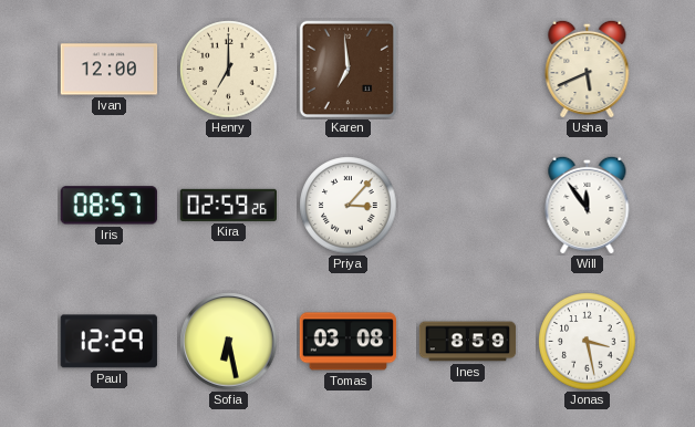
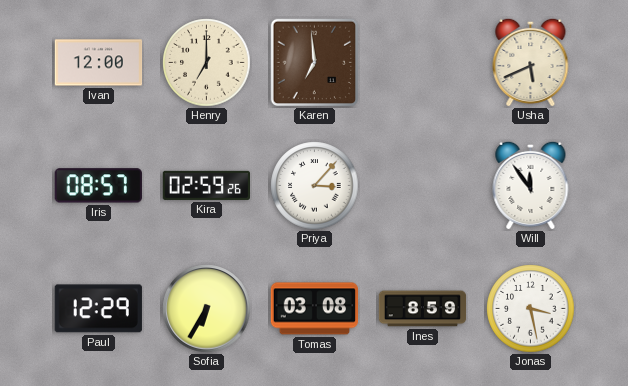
Sofia: 6:28 -> 6:35
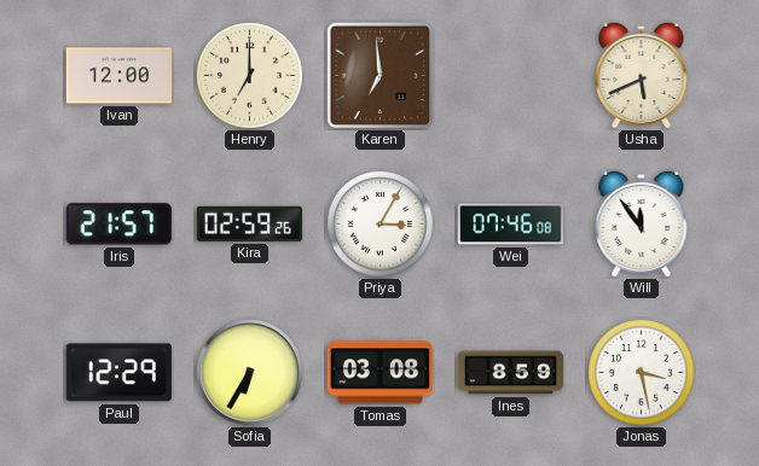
Iris: 08:57 -> 21:57
Priya: 3:07 -> 3:05
Wei: none -> 07:46
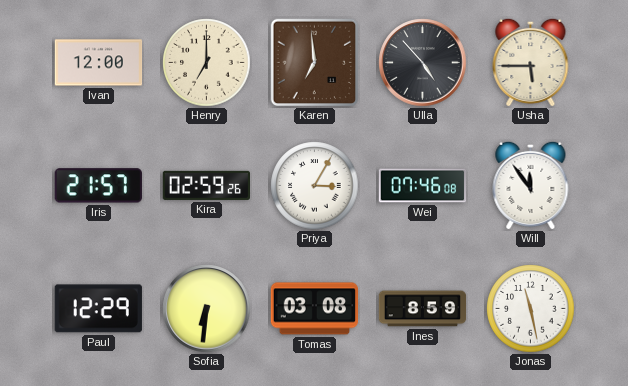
Ulla: none -> 4:53
Usha: 5:41 -> 5:45
Sofia: 6:35 -> 6:31
Jonas: 3:28 -> 11:28
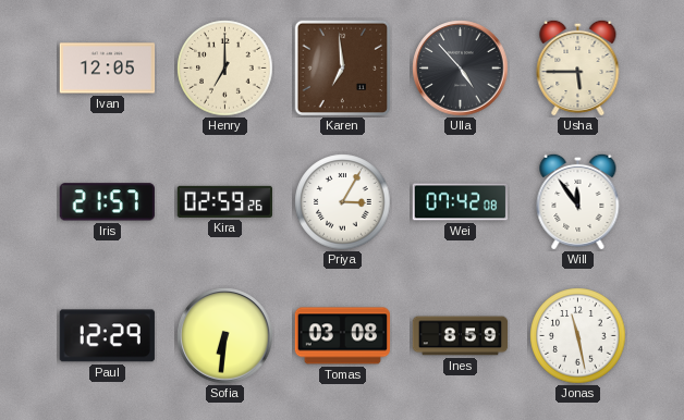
Ivan: 12:00 -> 12:05
Wei: 07:46 -> 07:42
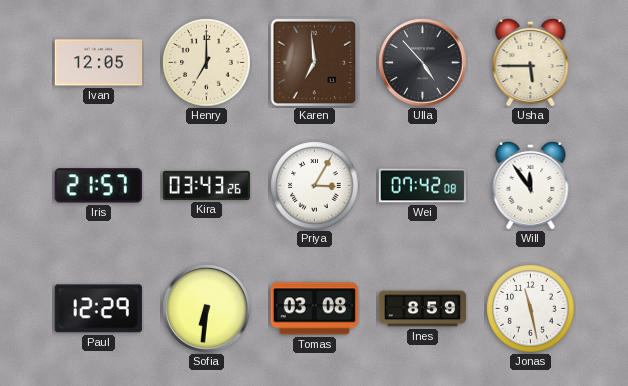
Kira: 02:59 -> 03:43
